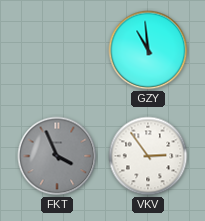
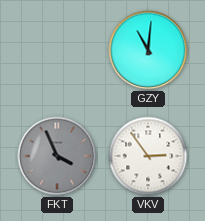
GZY: 10:59 -> 11:01
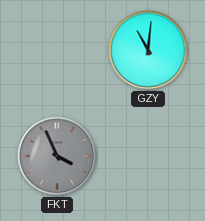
VKV: 2:54 -> none
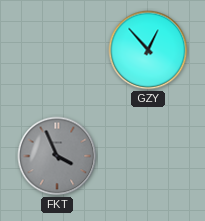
GZY: 11:01 -> 12:53
